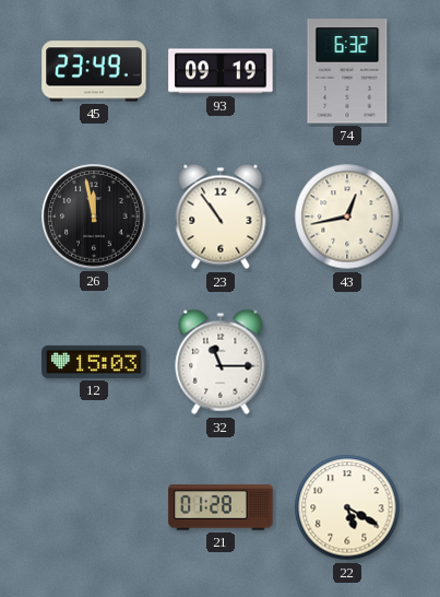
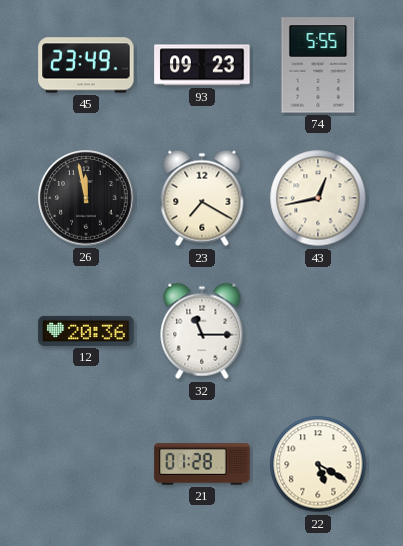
93: 09:19 -> 09:23
74: 6:32 -> 5:55
23: 10:54 -> 7:20
12: 15:03 -> 20:36
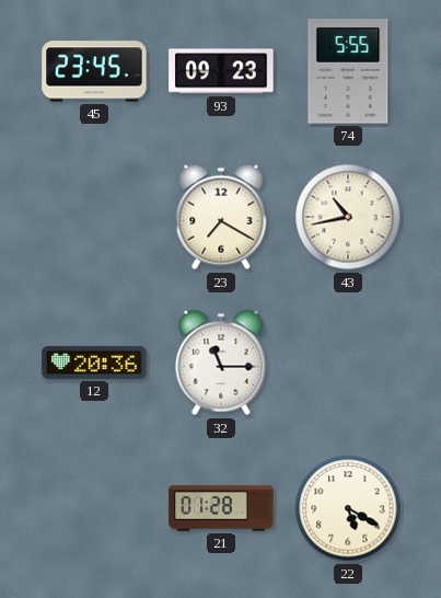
45: 23:49 -> 23:45
26: 11:58 -> none
43: 12:43 -> 10:43
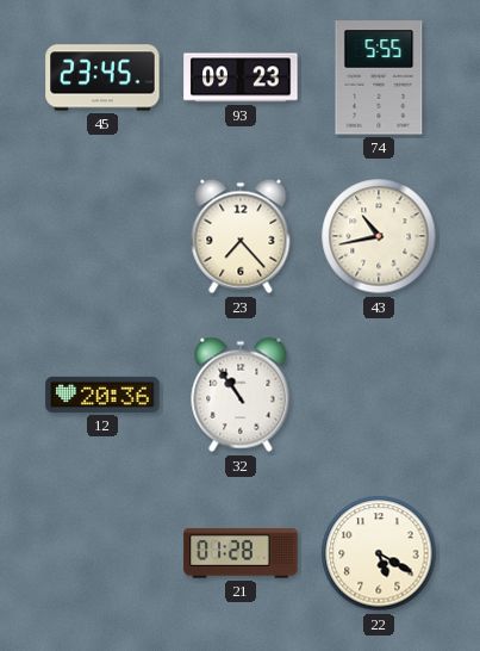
23: 7:20 -> 7:23
32: 11:15 -> 10:54
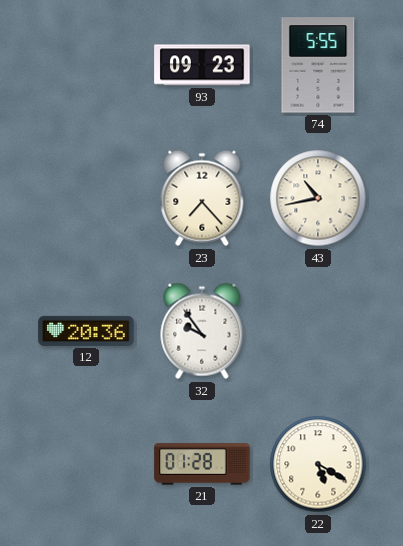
45: 23:45 -> none
32: 10:54 -> 9:54
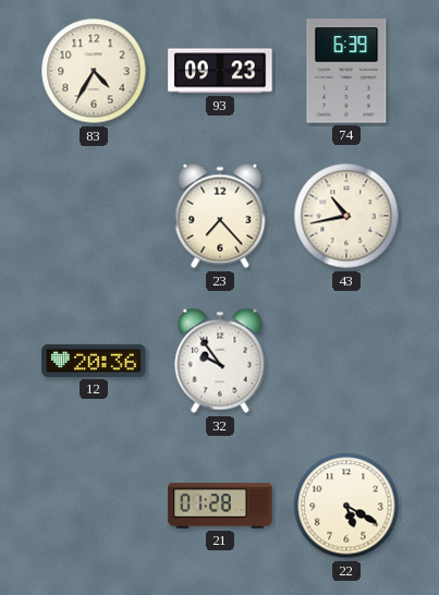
83: none -> 4:35
74: 5:55 -> 6:39
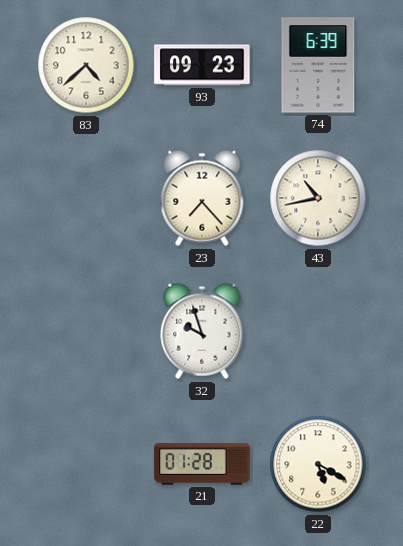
83: 4:35 -> 4:38
12: 20:36 -> none
32: 9:54 -> 9:57
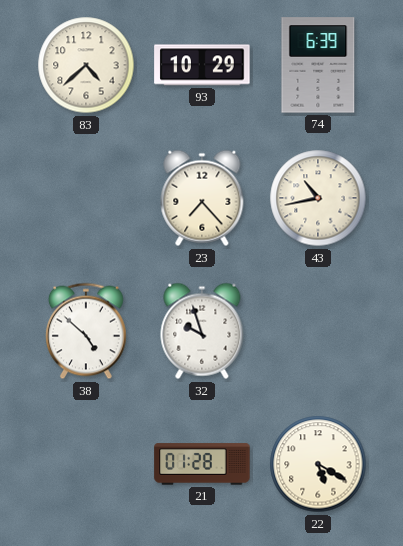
93: 09:23 -> 10:29
38: none -> 4:52
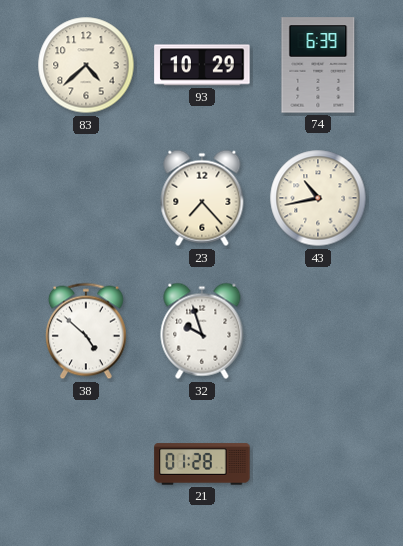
22: 5:20 -> none
